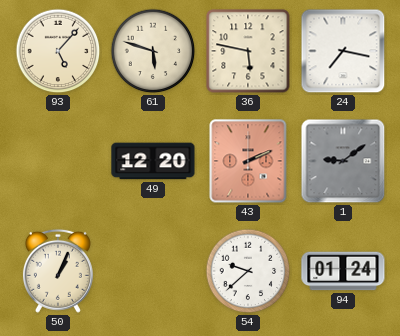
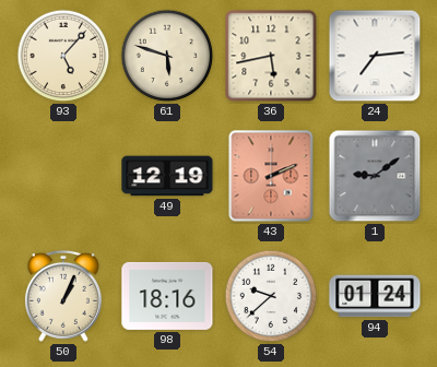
36: 5:47 -> 5:43
24: 7:17 -> 7:14
49: 12:20 -> 12:19
98: none -> 18:16
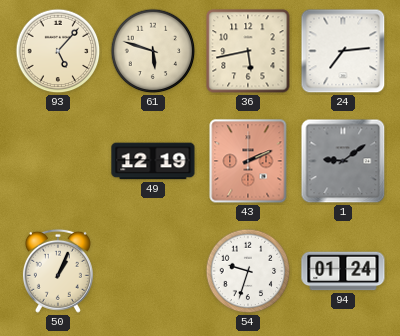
98: 18:16 -> none
54: 9:38 -> 9:33
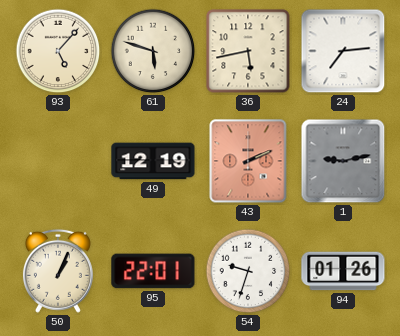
1: 9:09 -> 9:13
95: none -> 22:01
94: 01:24 -> 01:26
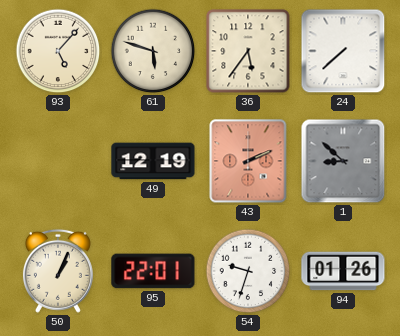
36: 5:43 -> 5:36
24: 7:14 -> 7:38
1: 9:13 -> 8:52
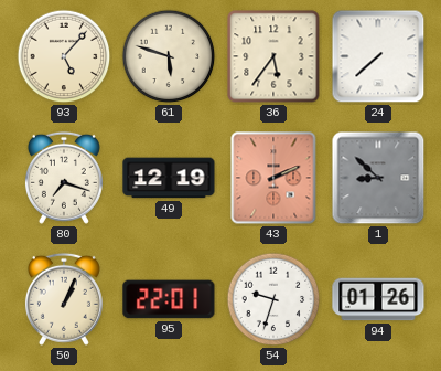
80: none -> 7:18
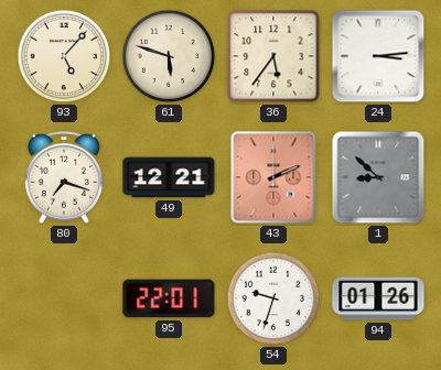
24: 7:38 -> 3:14
49: 12:19 -> 12:21
50: 1:04 -> none
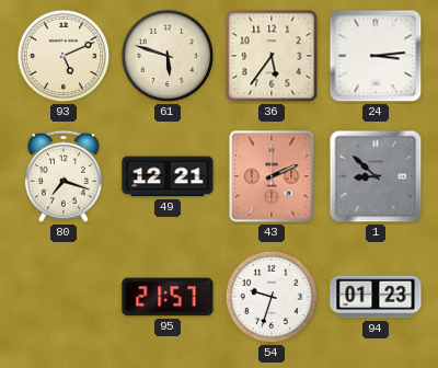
93: 5:07 -> 5:11
95: 22:01 -> 21:57
94: 01:26 -> 01:23
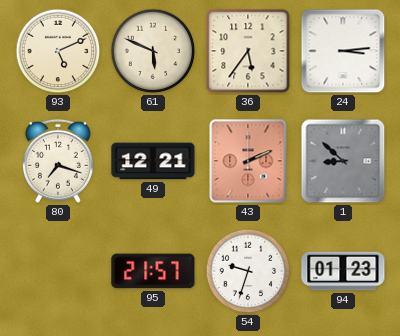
61: 5:48 -> 5:49
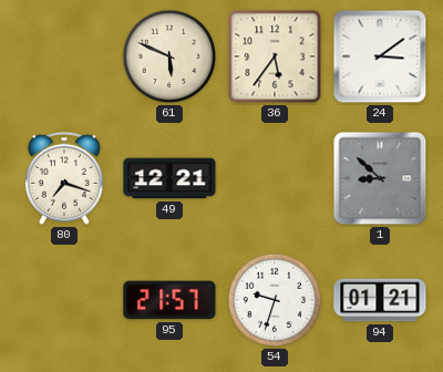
93: 5:11 -> none
24: 3:14 -> 3:09
43: 2:11 -> none
94: 01:23 -> 01:21
